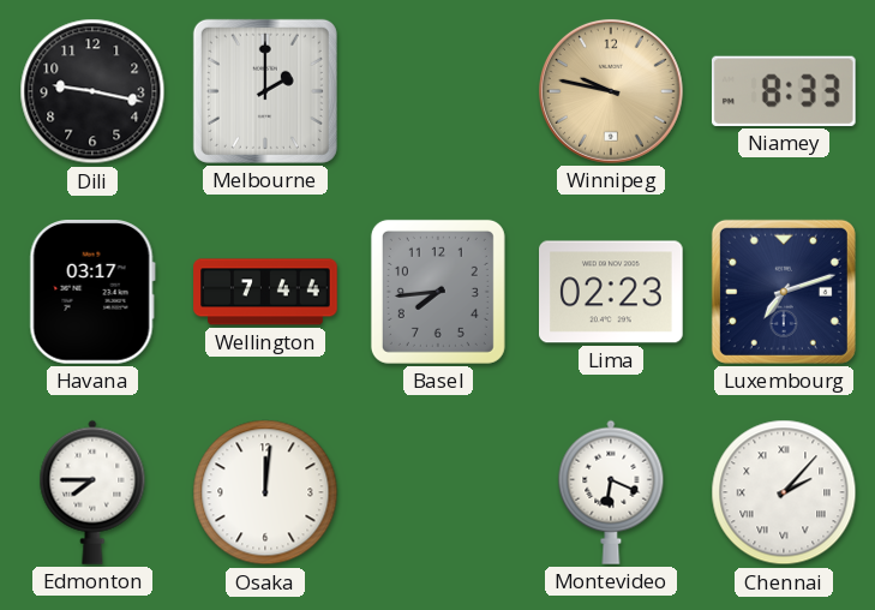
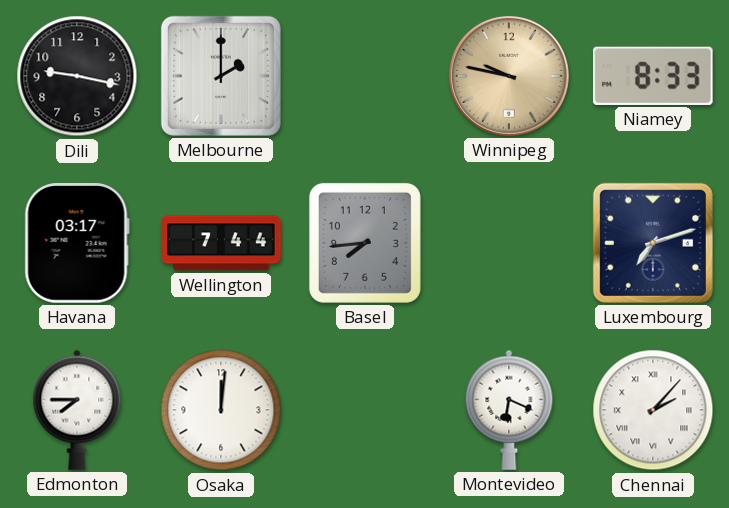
Lima: 02:23 -> none
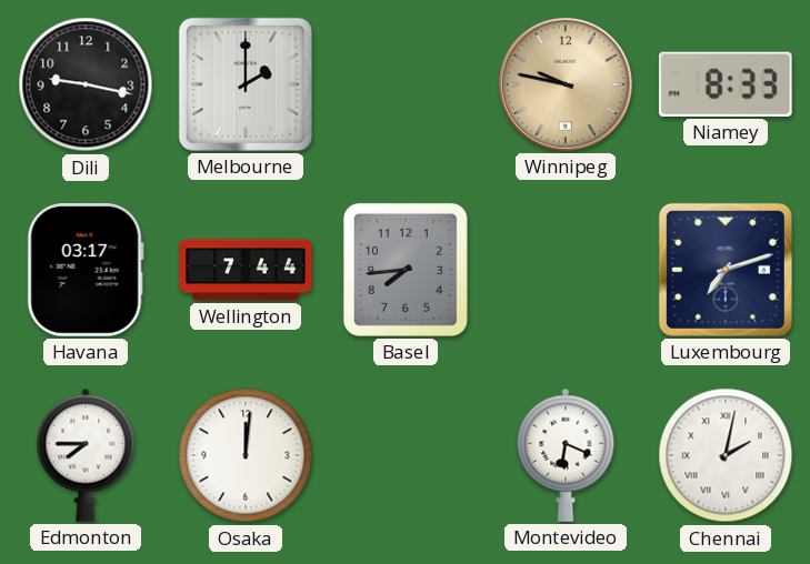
Chennai: 2:07 -> 2:02
